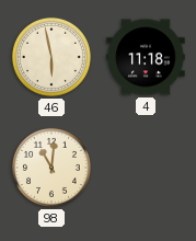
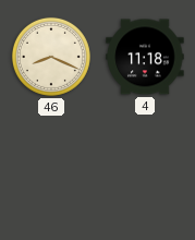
46: 5:58 -> 8:19
98: 11:01 -> none
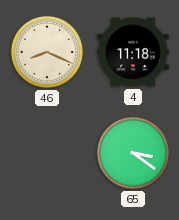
65: none -> 3:21
